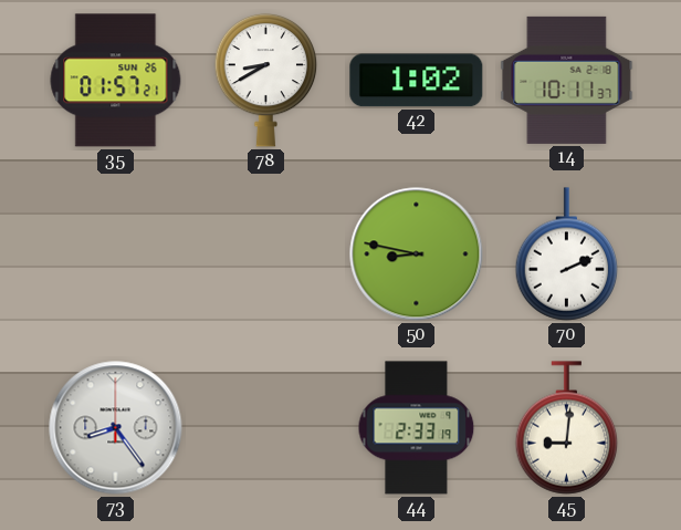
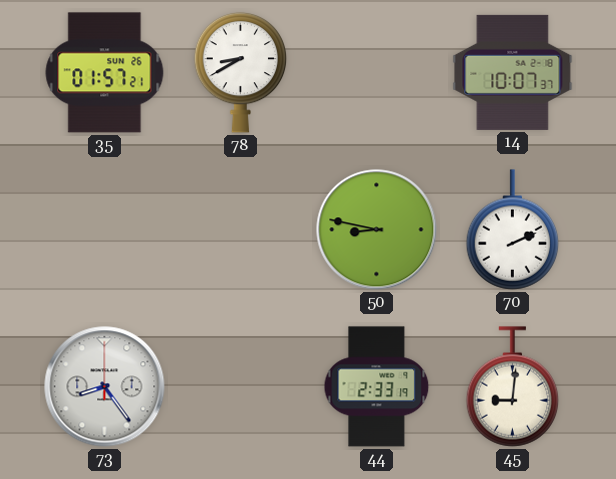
42: 1:02 -> none
14: 10:11 -> 10:07
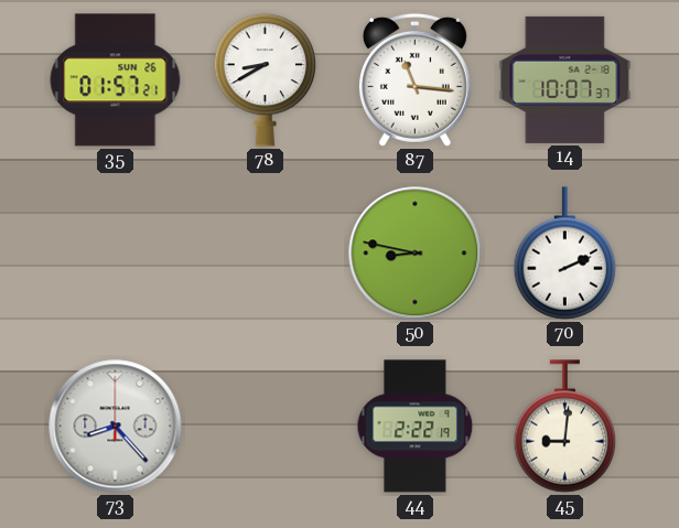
87: none -> 11:16
73: 8:24 -> 8:23
44: 2:33 -> 2:22
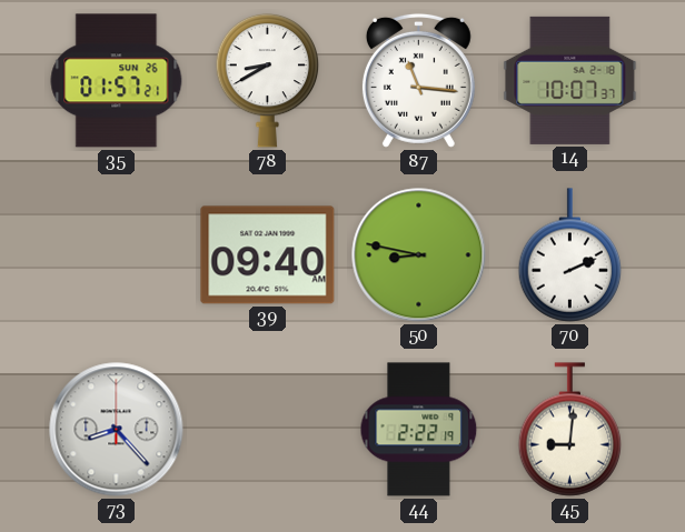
39: none -> 09:40
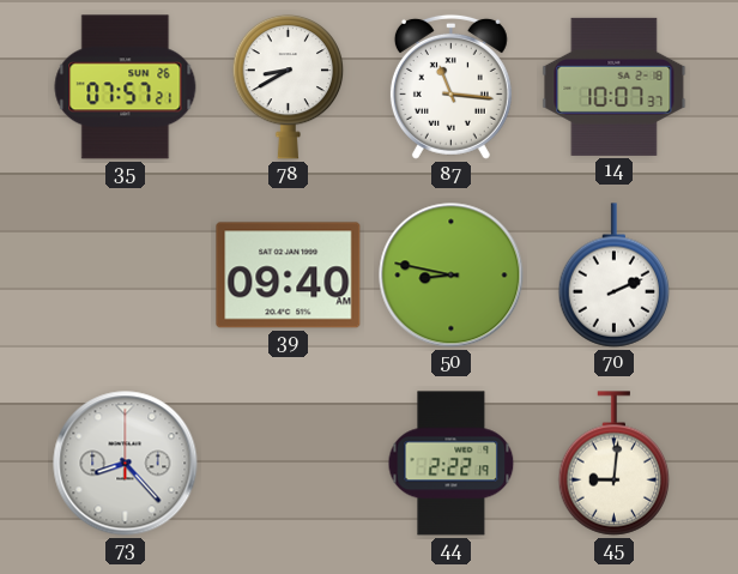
35: 01:57 -> 07:57
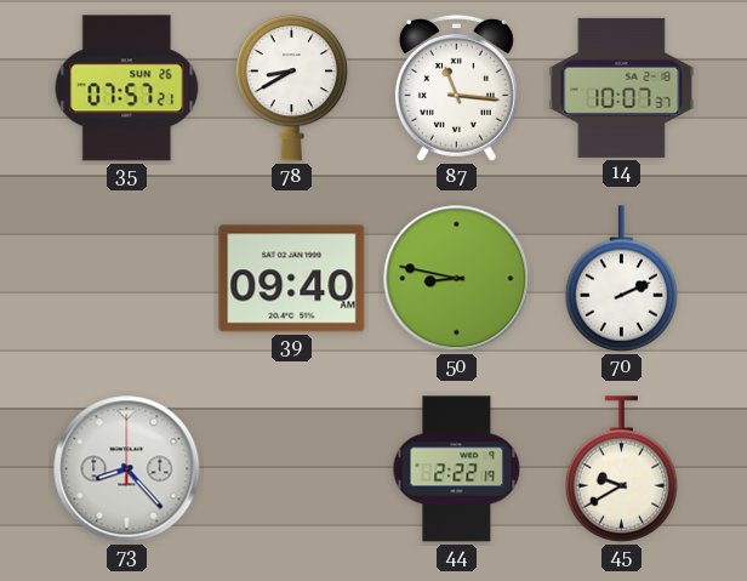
45: 9:01 -> 9:40
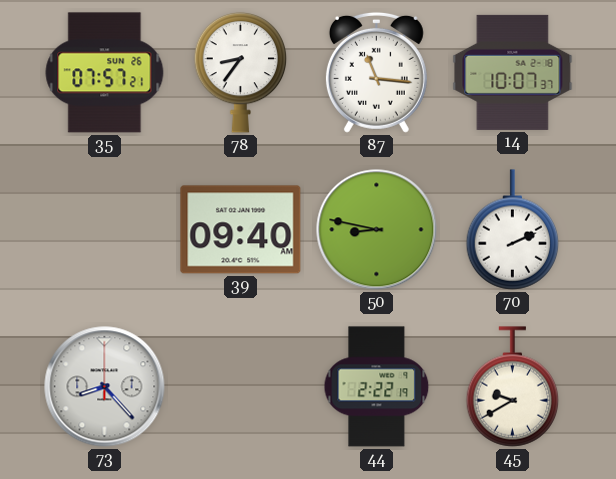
78: 8:40 -> 8:36
